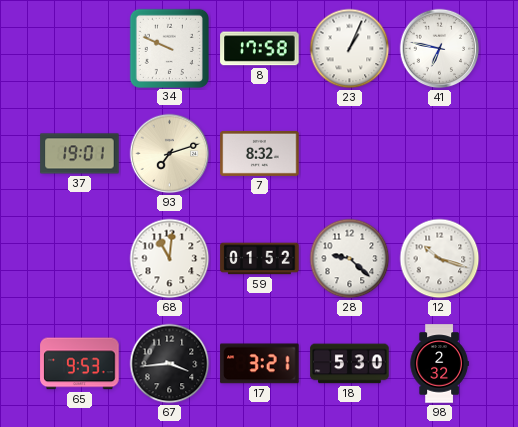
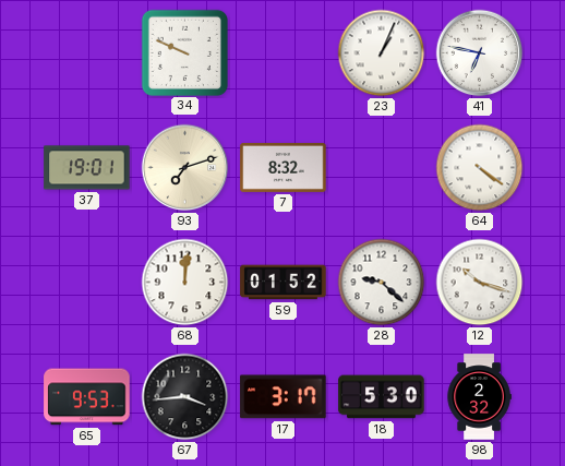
8: 17:58 -> none
64: none -> 4:21
68: 11:01 -> 12:01
17: 3:21 -> 3:17
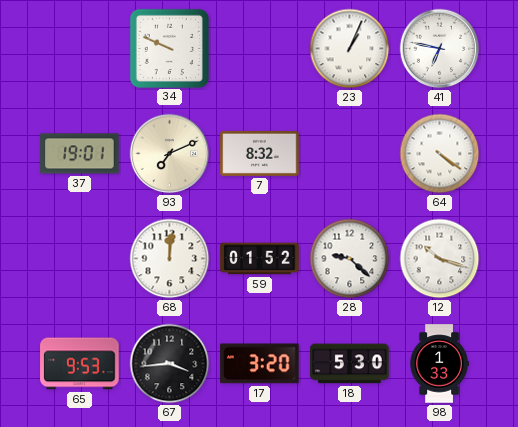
93: 7:12 -> 7:11
17: 3:17 -> 3:20
98: 2:32 -> 1:33
